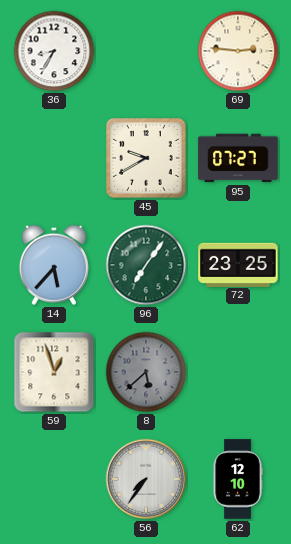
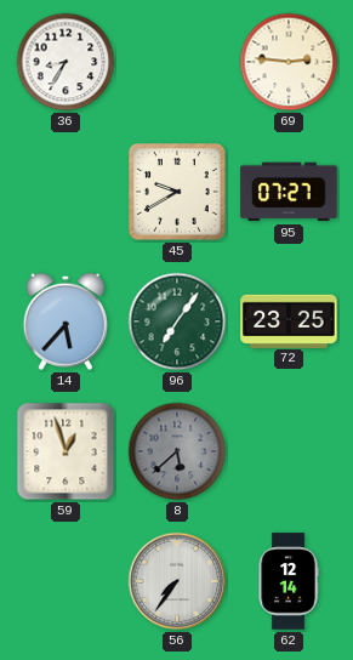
62: 12:10 -> 12:14
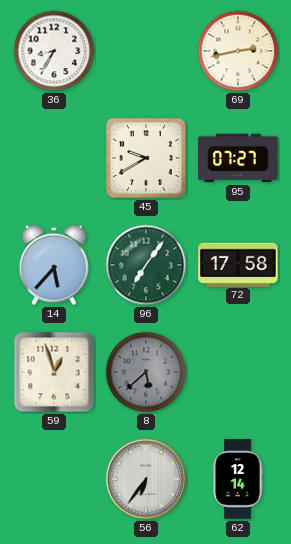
69: 2:46 -> 2:43
72: 23:25 -> 17:58
56: 7:36 -> 6:36
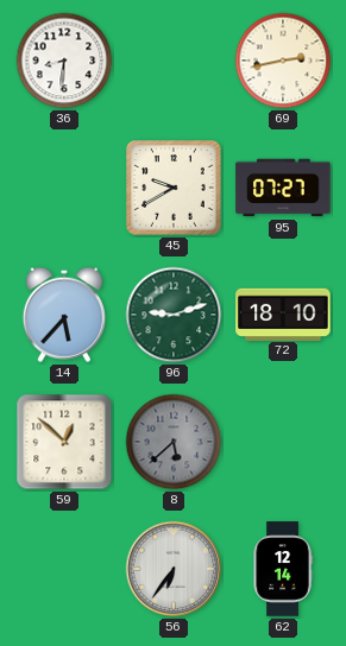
36: 8:35 -> 8:31
96: 7:06 -> 9:12
72: 17:58 -> 18:10
59: 12:57 -> 12:52
